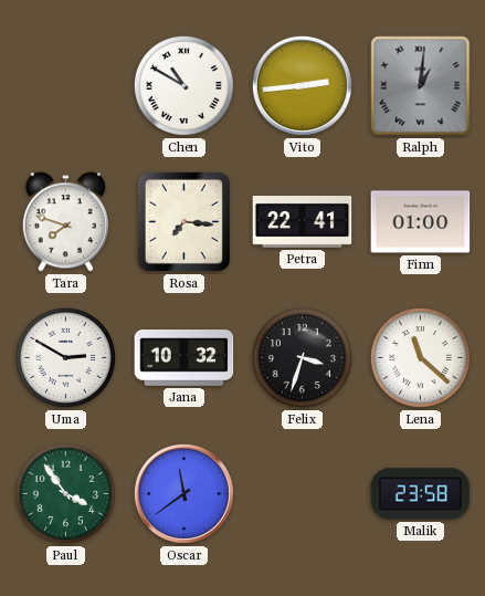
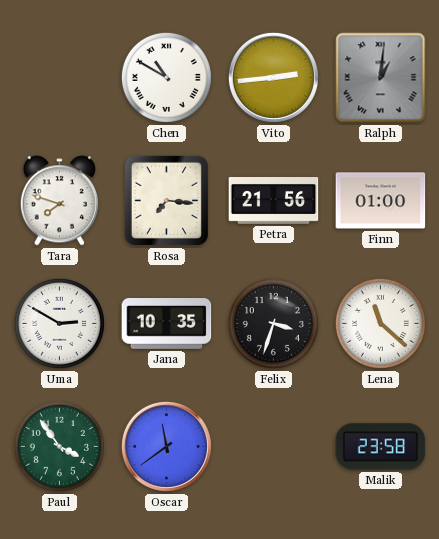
Petra: 22:41 -> 21:56
Jana: 10:32 -> 10:35
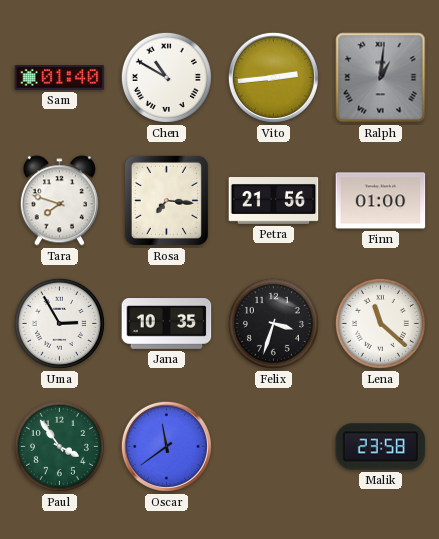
Sam: none -> 01:40
Uma: 2:50 -> 2:55
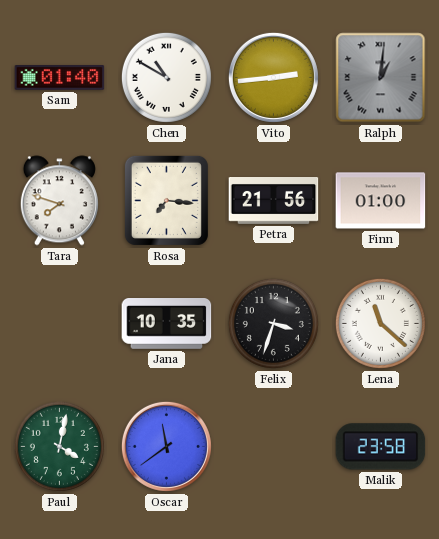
Uma: 2:55 -> none
Paul: 3:54 -> 4:02
